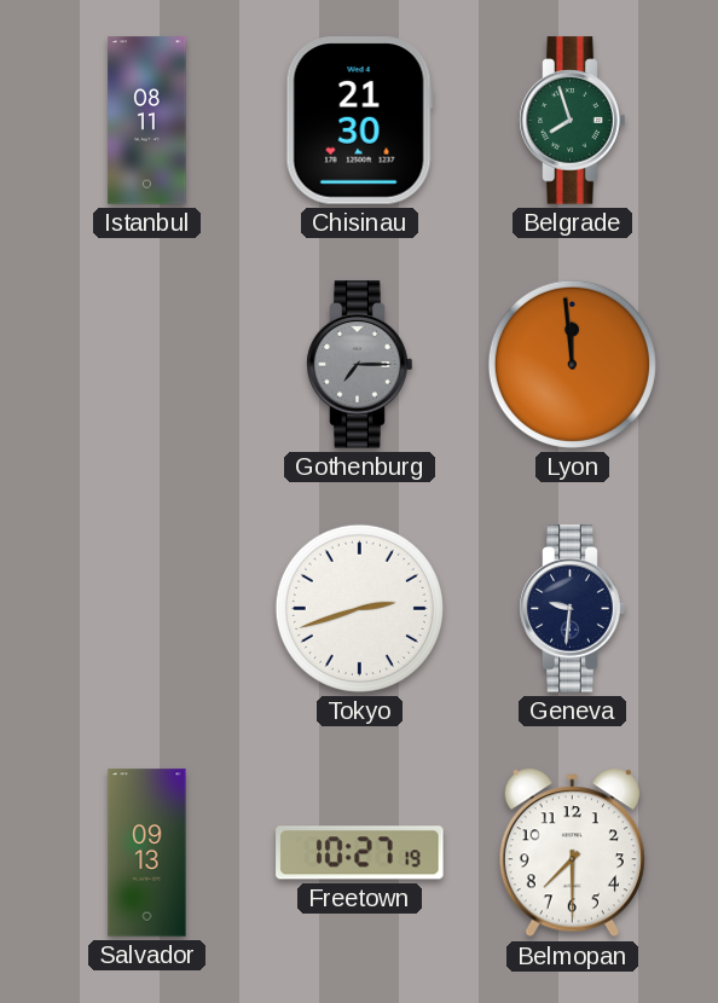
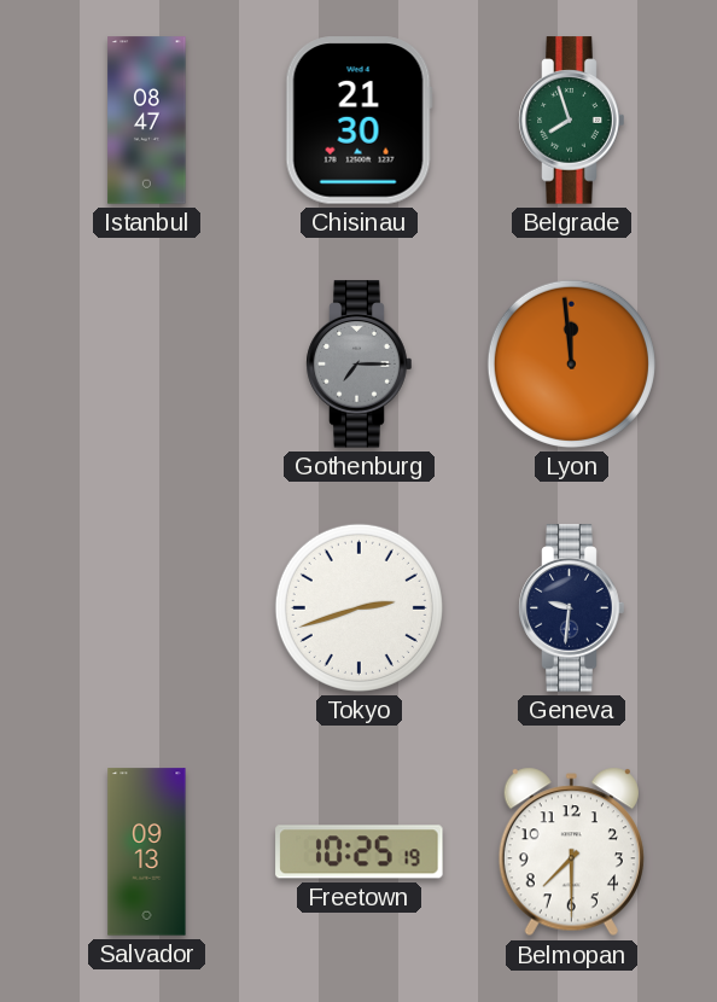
Istanbul: 08:11 -> 08:47
Freetown: 10:27 -> 10:25
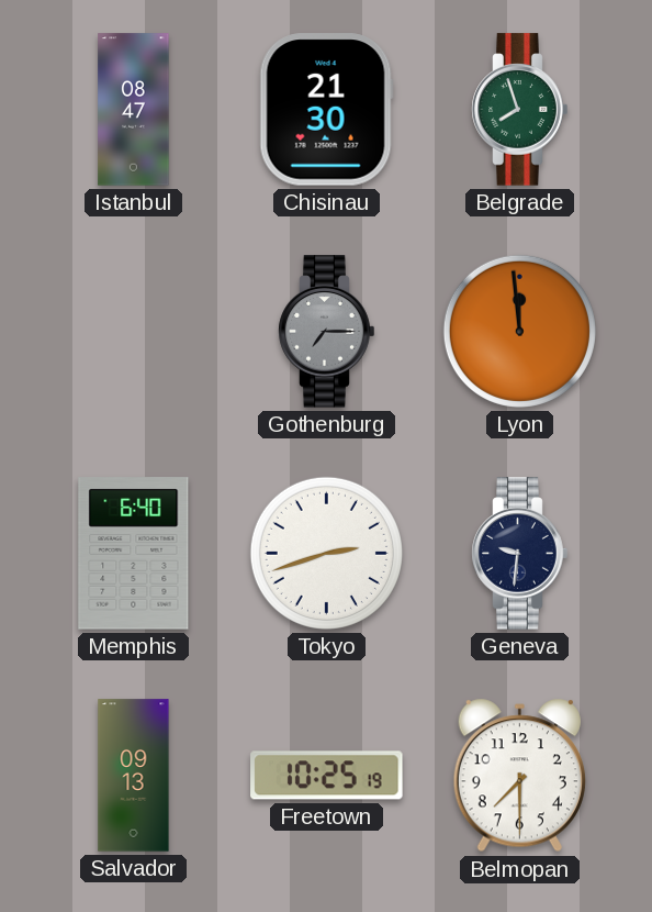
Memphis: none -> 6:40
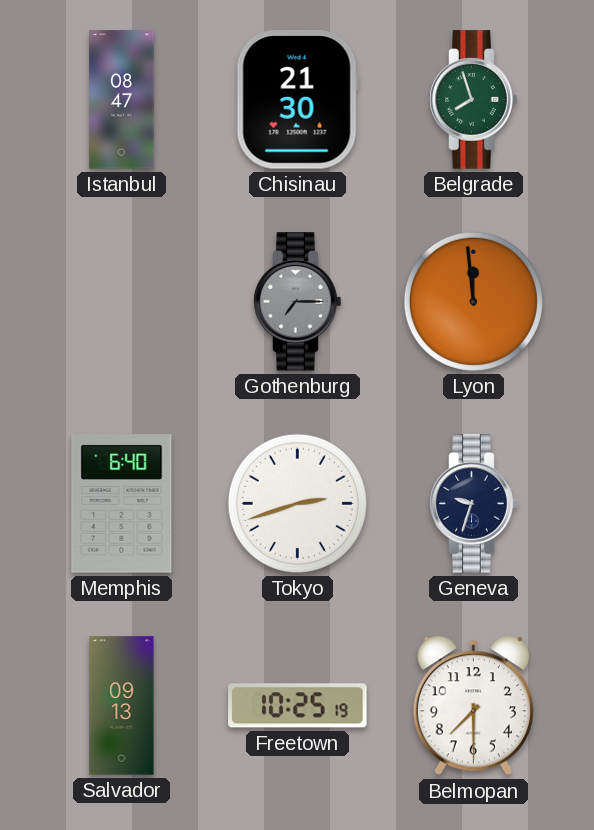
Geneva: 9:31 -> 9:33
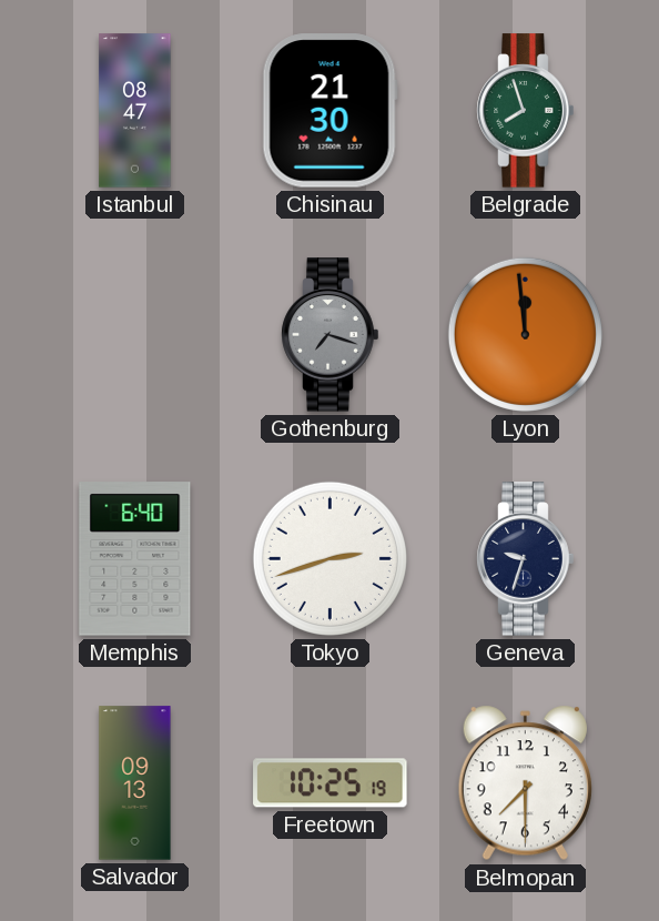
Gothenburg: 7:15 -> 7:18
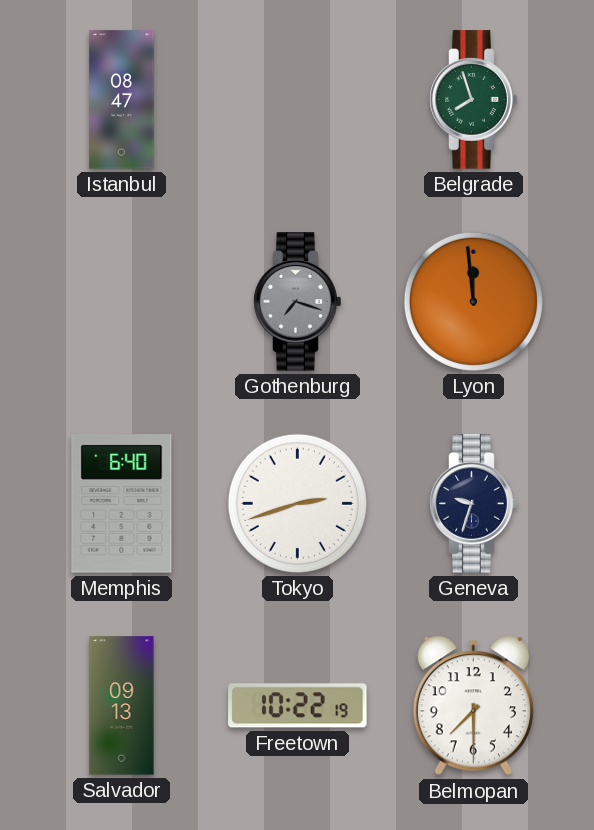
Chisinau: 21:30 -> none
Freetown: 10:25 -> 10:22
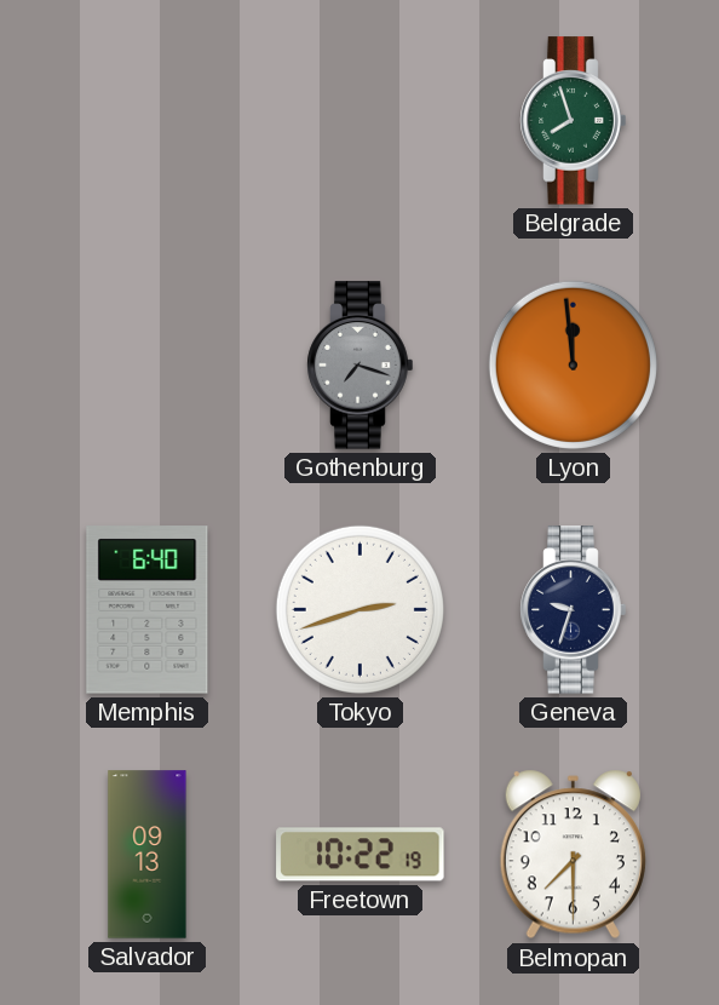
Istanbul: 08:47 -> none
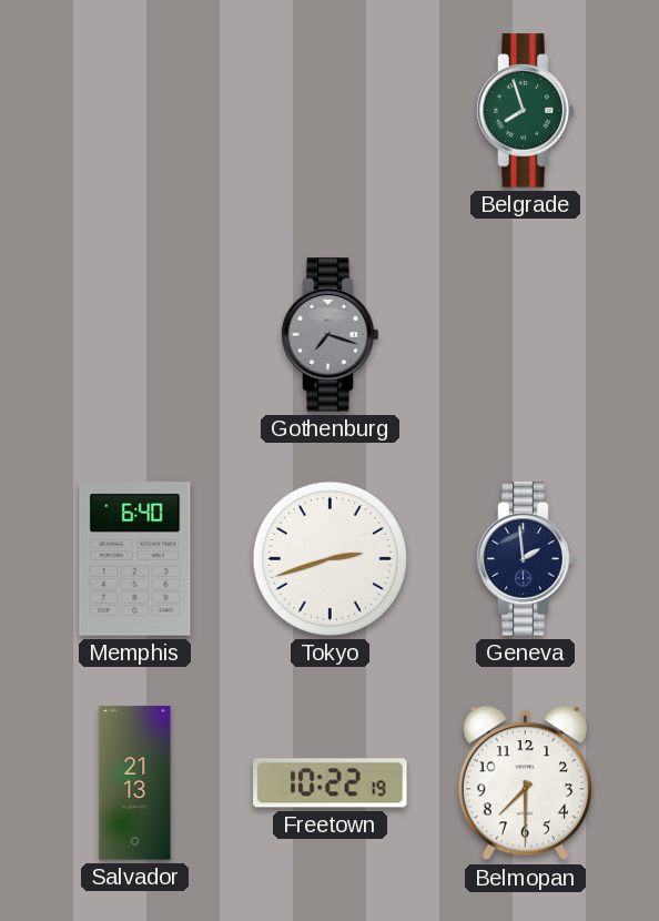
Lyon: 11:59 -> none
Geneva: 9:33 -> 1:59
Salvador: 09:13 -> 21:13
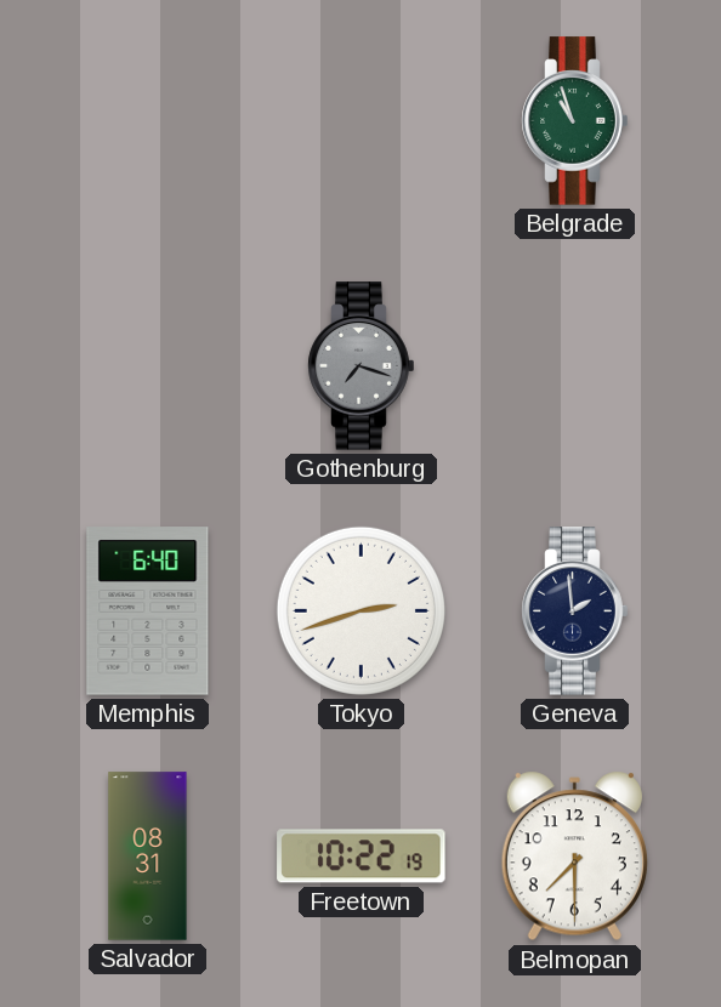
Belgrade: 7:57 -> 10:57
Salvador: 21:13 -> 08:31
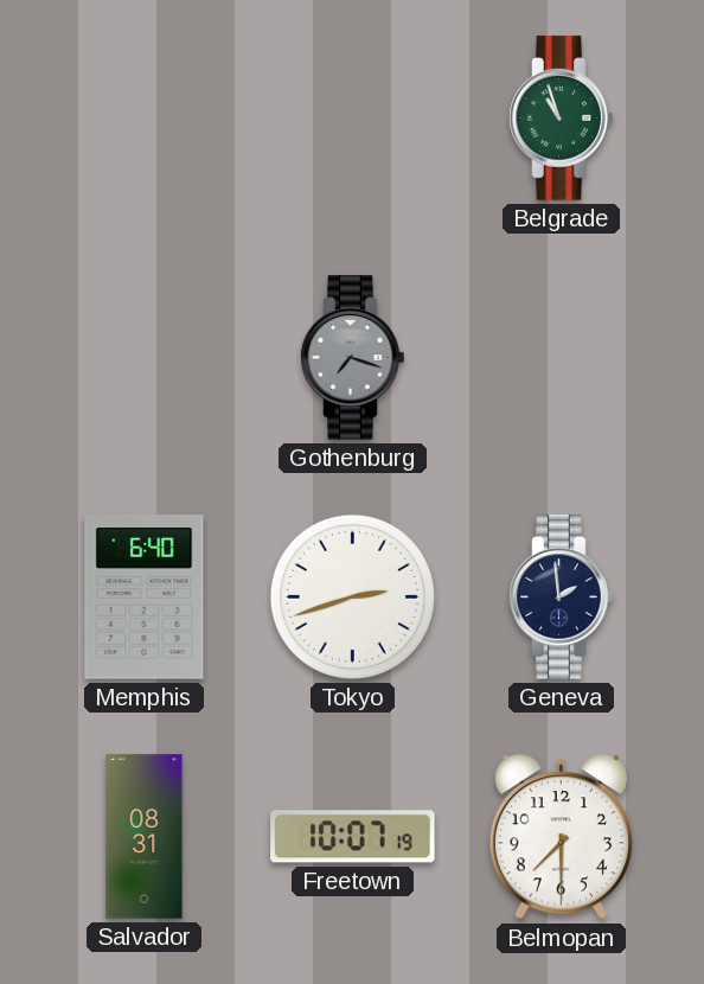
Freetown: 10:22 -> 10:07
